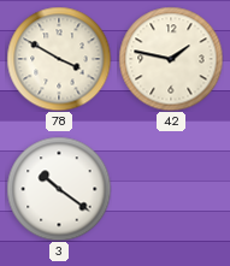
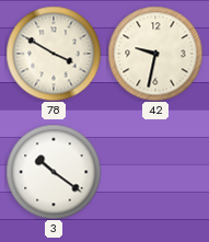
42: 1:47 -> 9:32
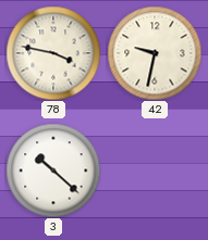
78: 3:50 -> 3:47
3: 10:21 -> 10:22
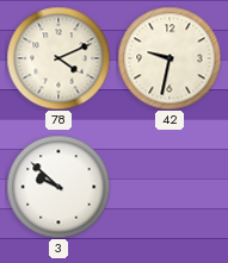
78: 3:47 -> 4:11
3: 10:22 -> 9:52
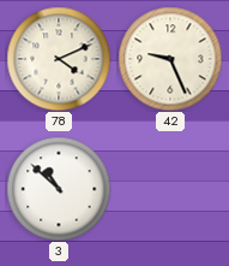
42: 9:32 -> 9:26
3: 9:52 -> 10:52
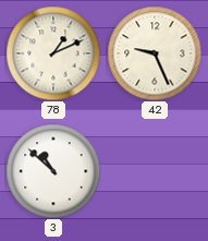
78: 4:11 -> 1:11
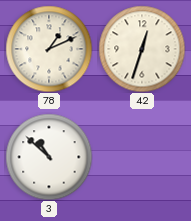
42: 9:26 -> 12:33
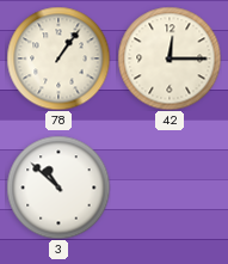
78: 1:11 -> 1:06
42: 12:33 -> 12:15
